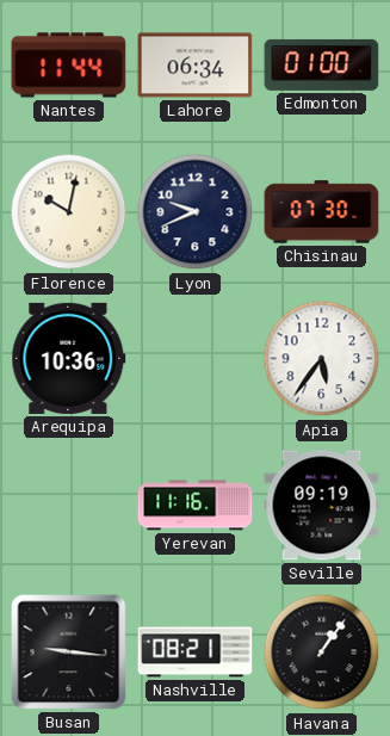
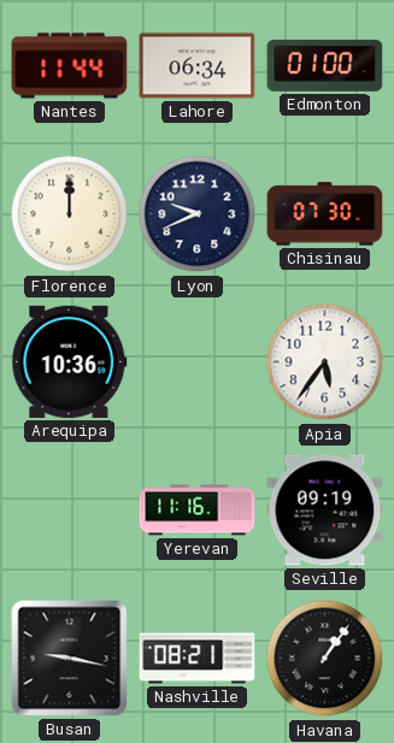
Florence: 10:02 -> 12:00
Busan: 9:16 -> 9:17
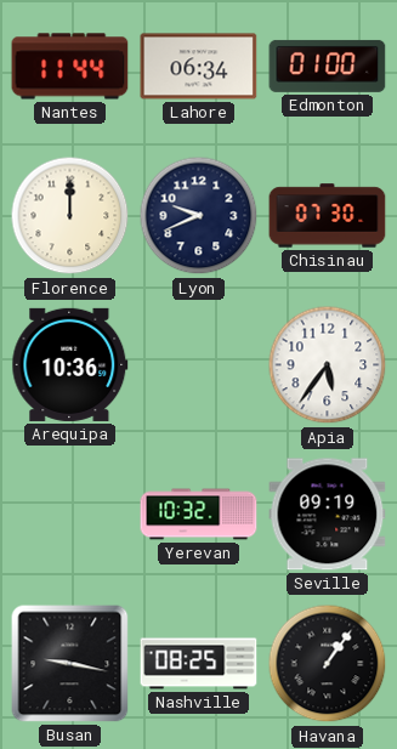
Yerevan: 11:16 -> 10:32
Nashville: 08:21 -> 08:25
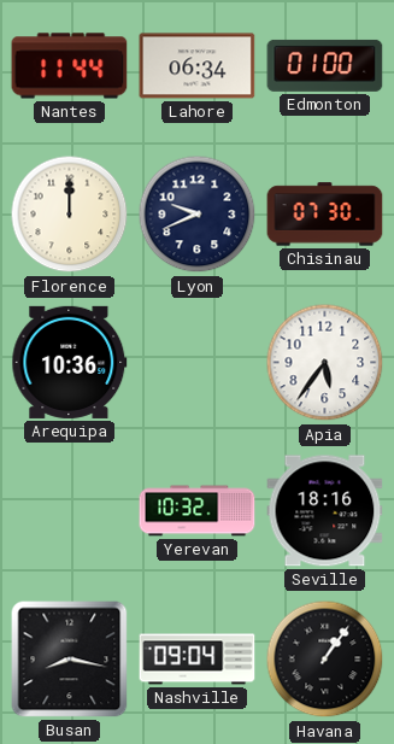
Seville: 09:19 -> 18:16
Busan: 9:17 -> 8:17
Nashville: 08:25 -> 09:04
